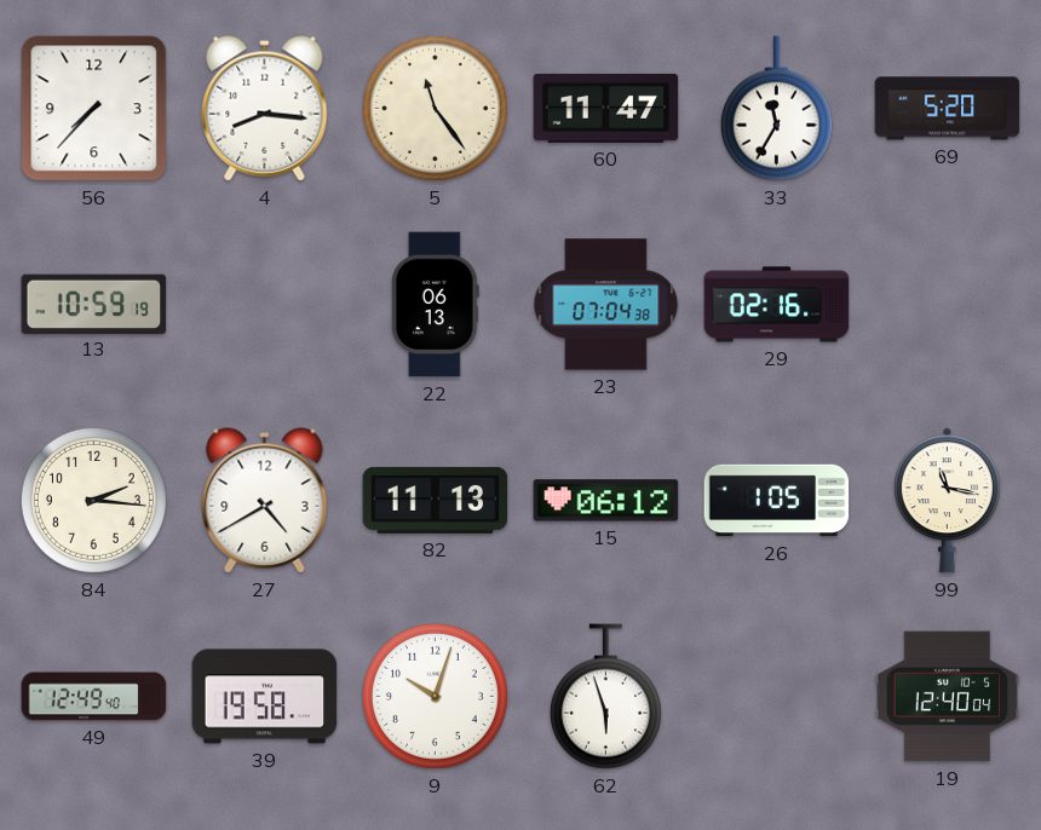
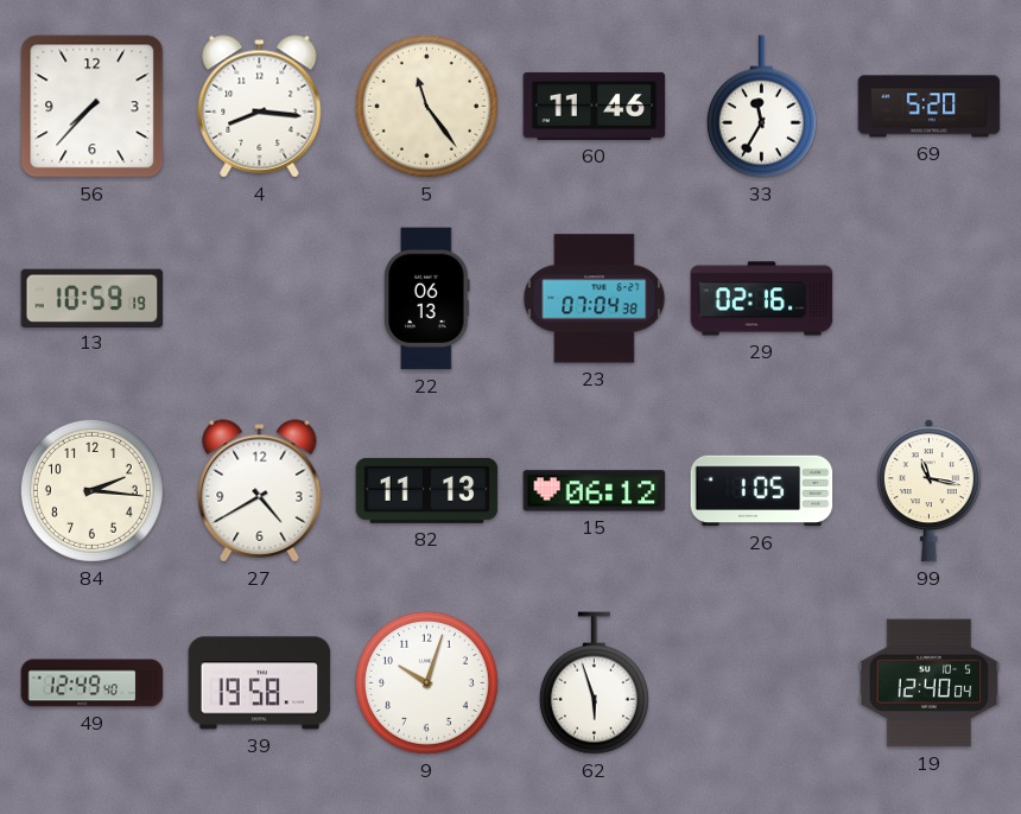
60: 11:47 -> 11:46
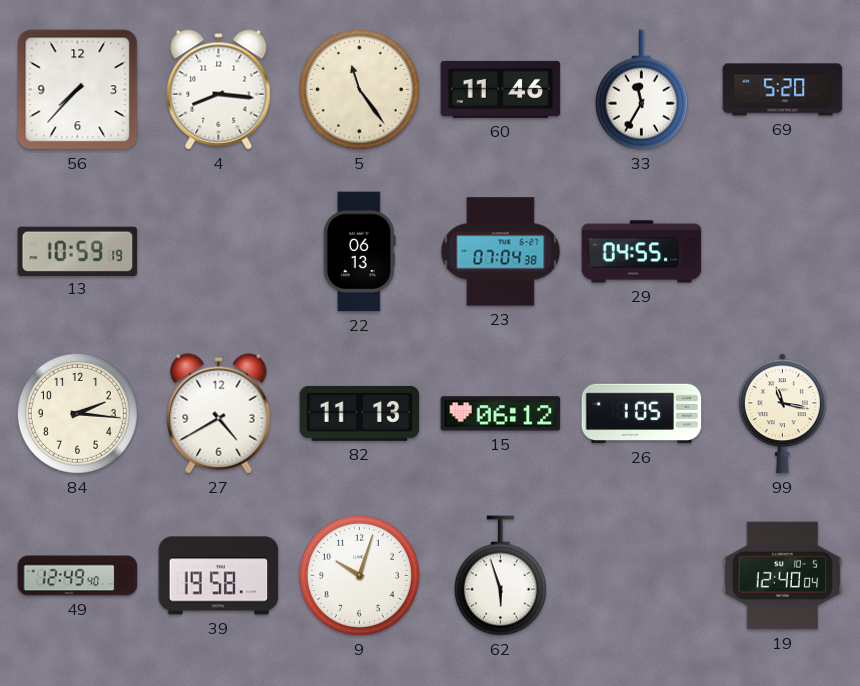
29: 02:16 -> 04:55
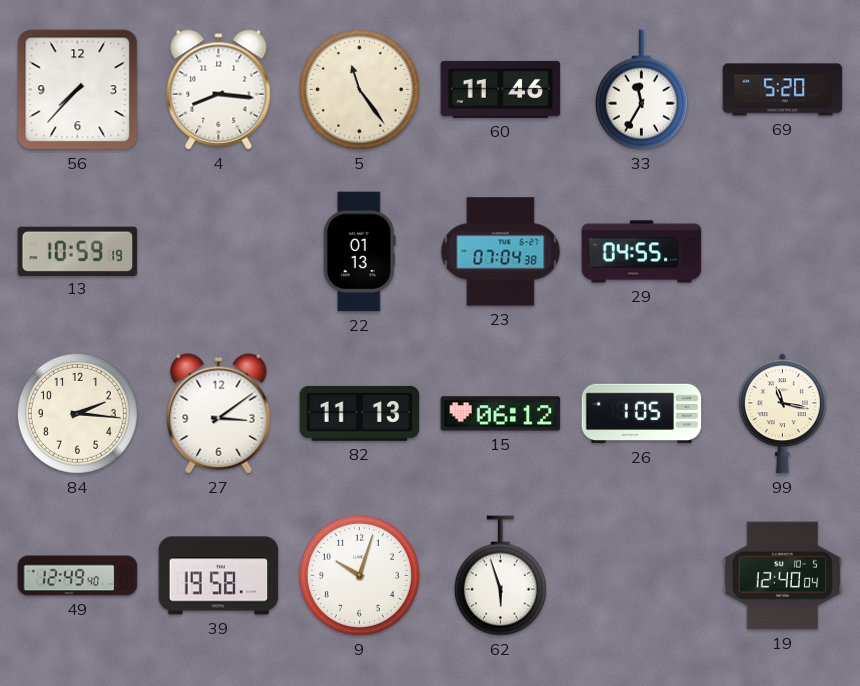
22: 06:13 -> 01:13
27: 4:40 -> 3:09
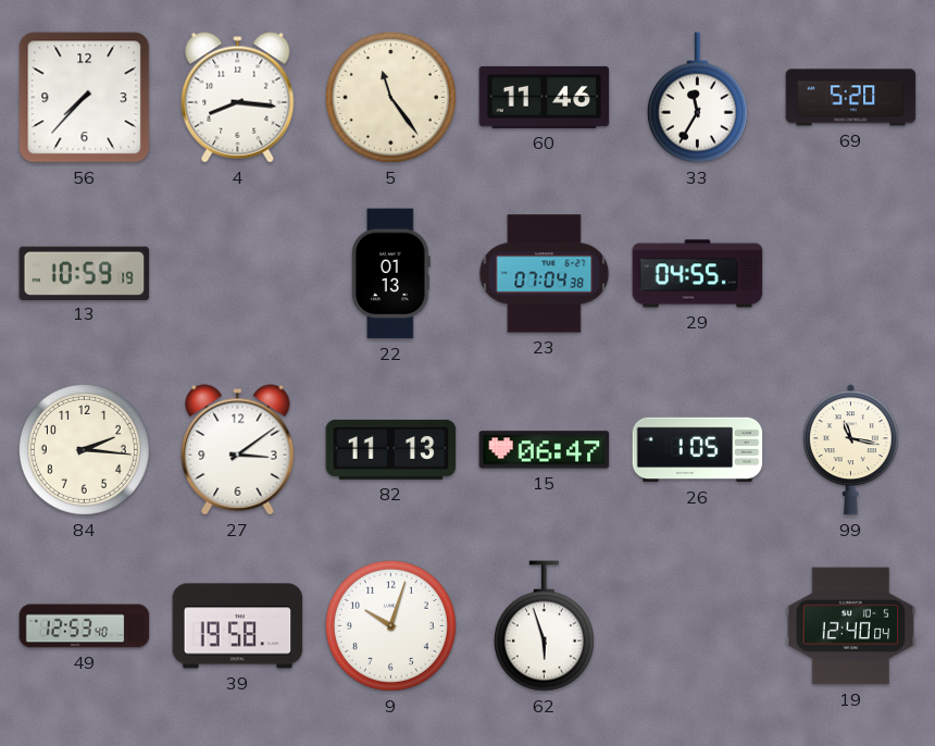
15: 06:12 -> 06:47
49: 12:49 -> 12:53
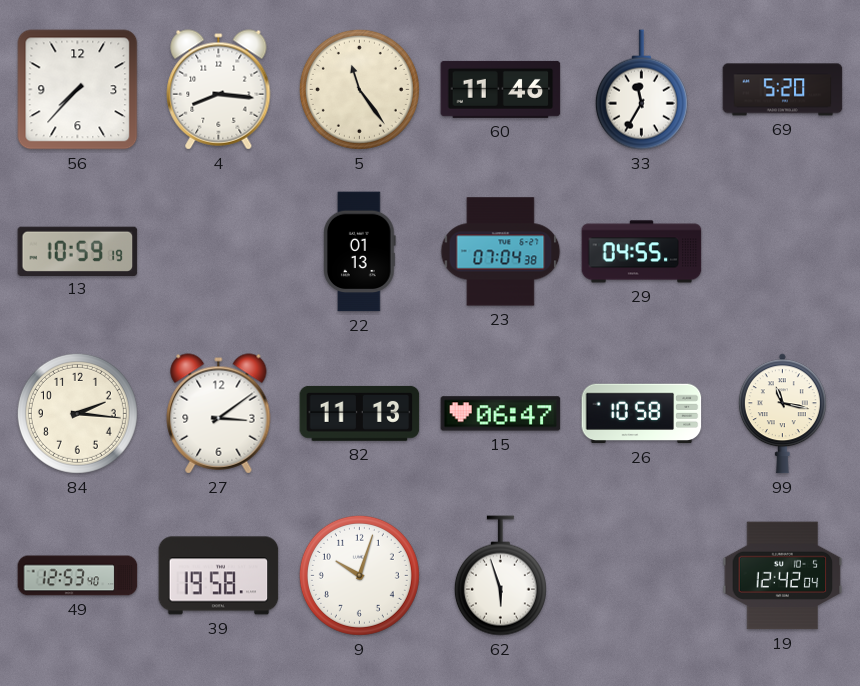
26: 1:05 -> 10:58
19: 12:40 -> 12:42
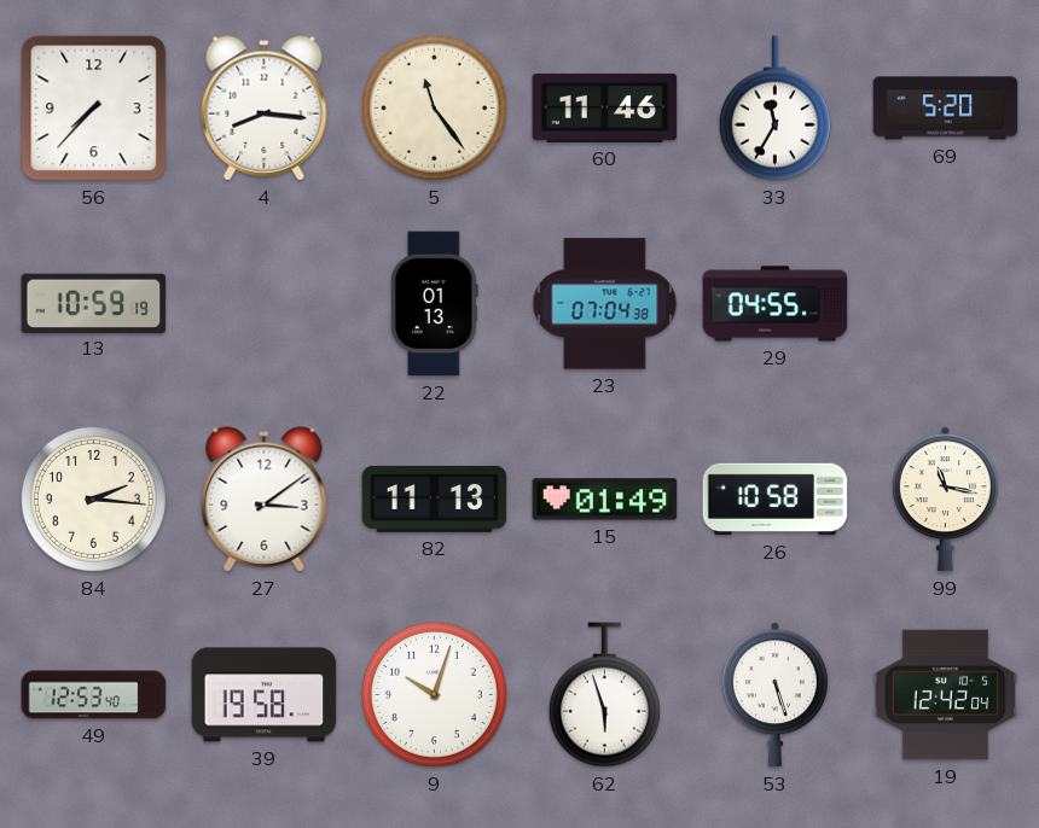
15: 06:47 -> 01:49
53: none -> 5:27
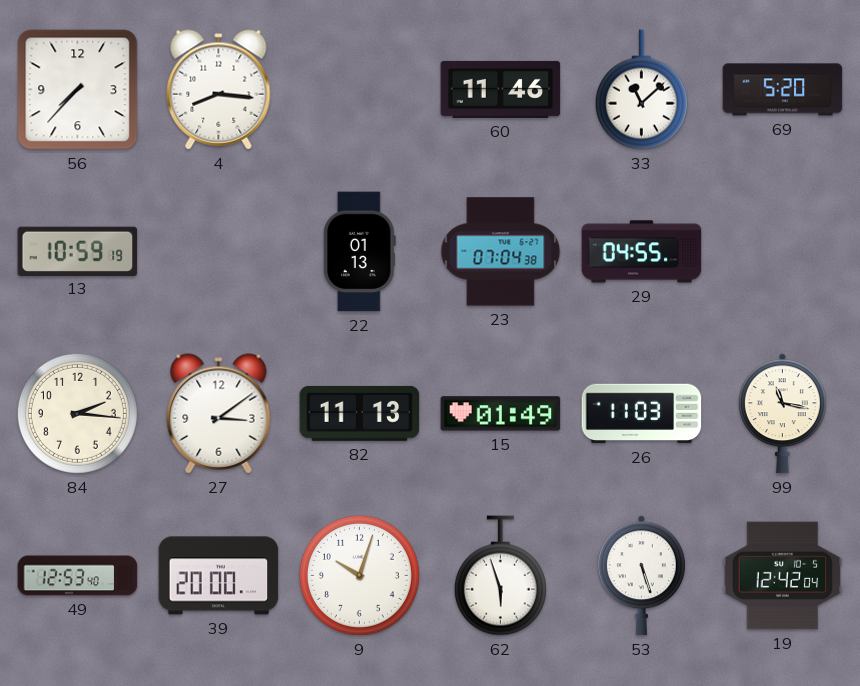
5: 11:24 -> none
33: 11:35 -> 11:08
26: 10:58 -> 11:03
39: 19:58 -> 20:00
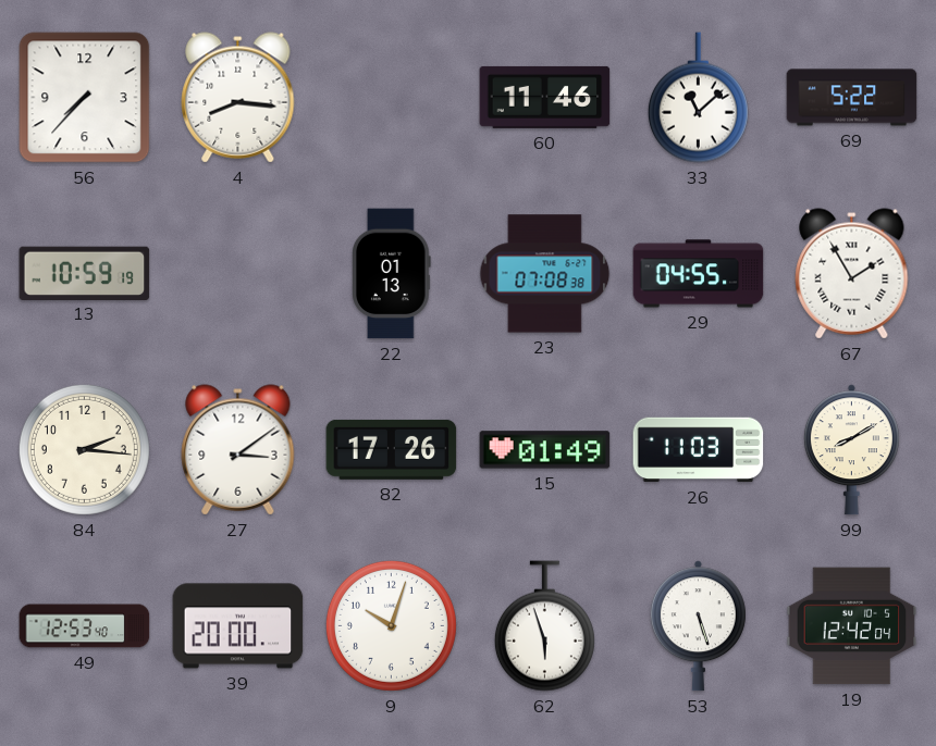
69: 5:20 -> 5:22
23: 07:04 -> 07:08
67: none -> 1:55
82: 11:13 -> 17:26
99: 11:17 -> 8:10
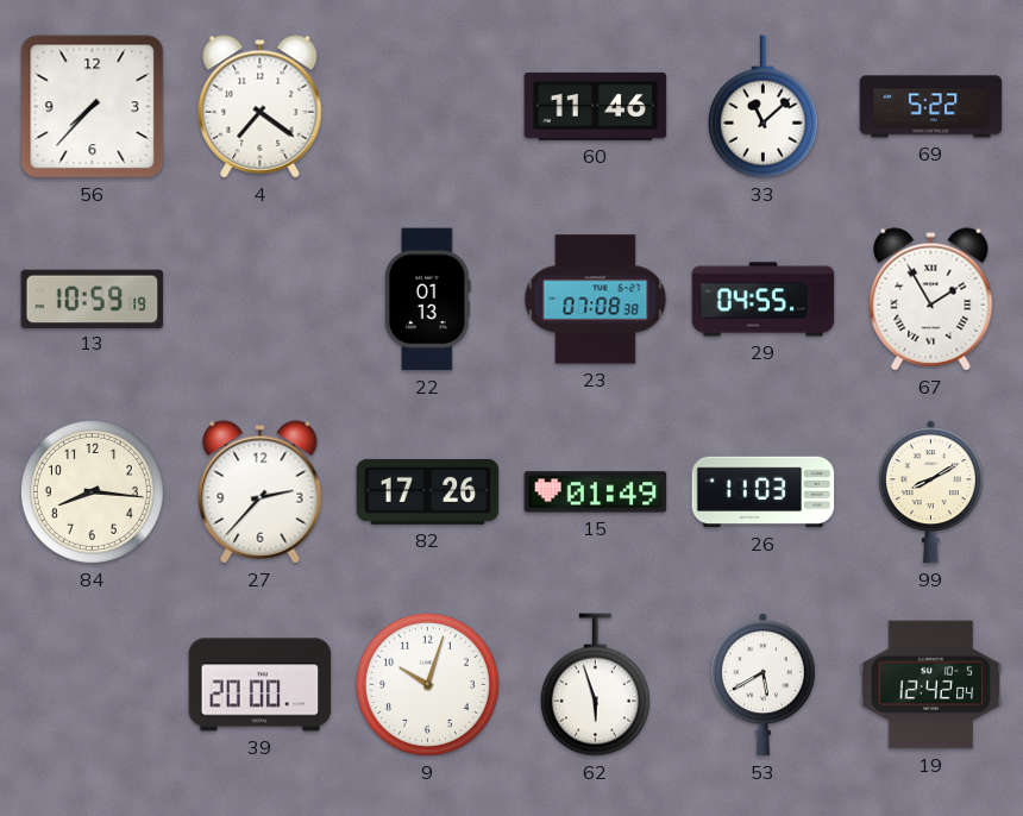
4: 8:16 -> 7:21
84: 2:16 -> 8:16
27: 3:09 -> 2:37
49: 12:53 -> none
53: 5:27 -> 5:40
